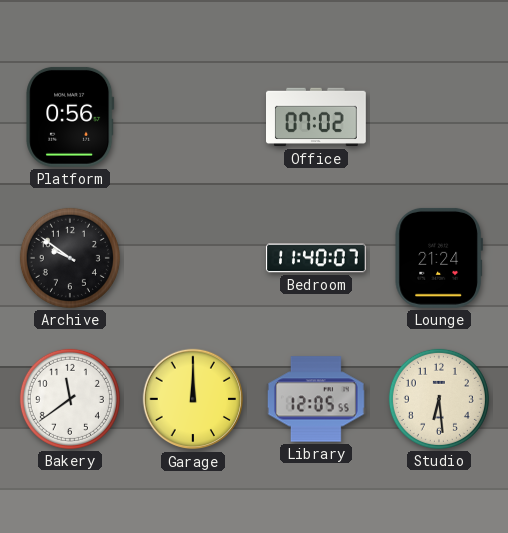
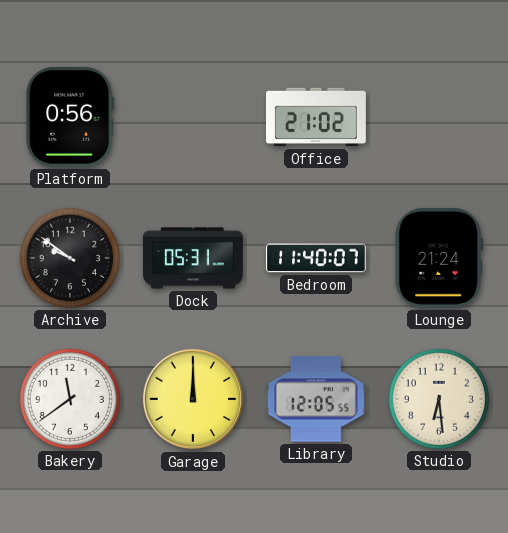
Office: 07:02 -> 21:02
Dock: none -> 05:31
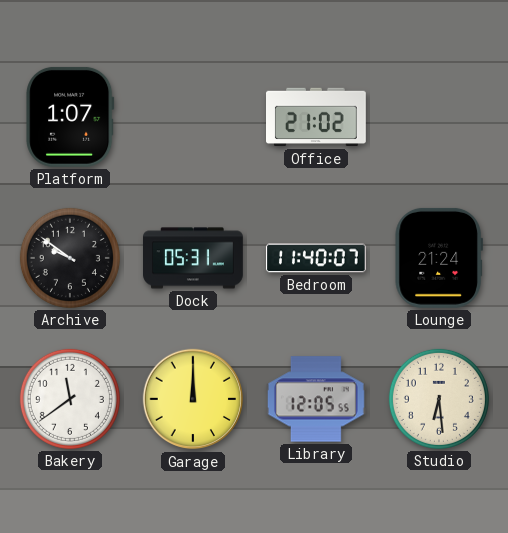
Platform: 0:56 -> 1:07
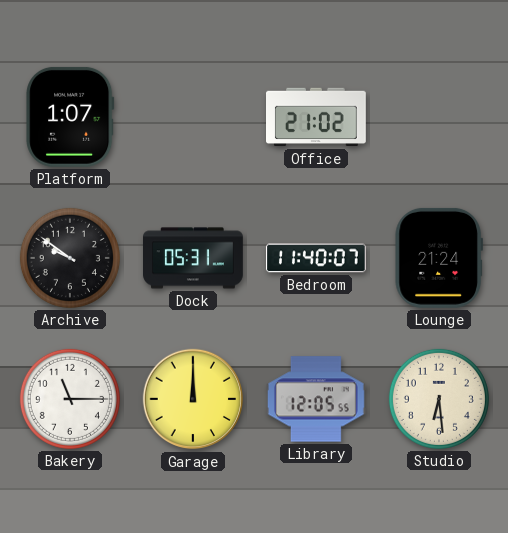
Bakery: 11:39 -> 11:15
